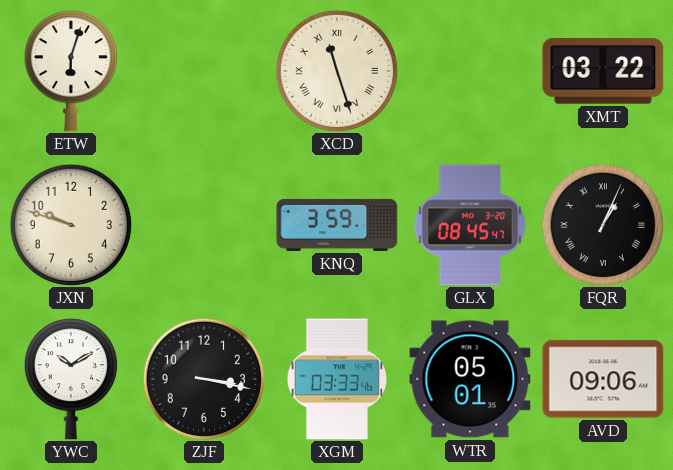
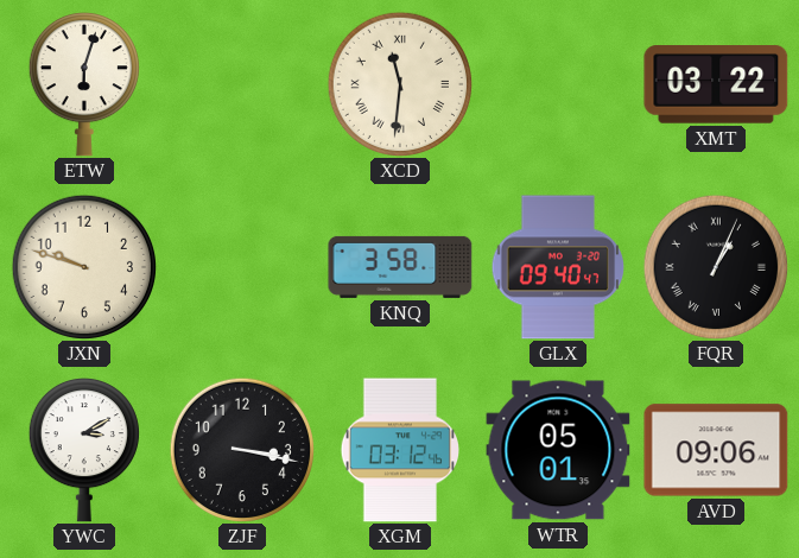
XCD: 11:27 -> 11:31
KNQ: 3:59 -> 3:58
GLX: 08:45 -> 09:40
YWC: 10:10 -> 3:10
XGM: 03:33 -> 03:12
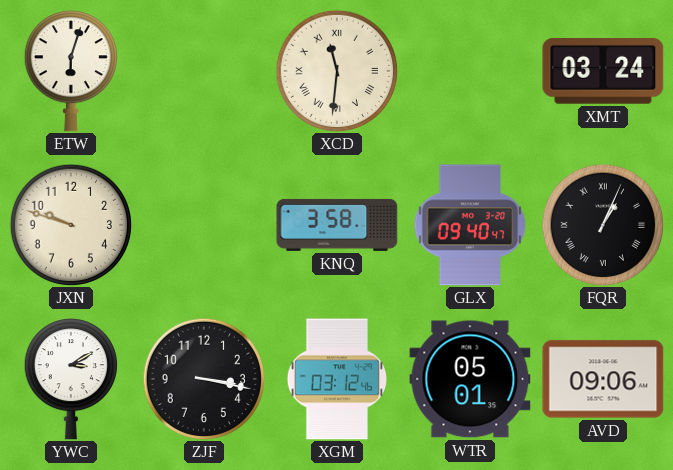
XMT: 03:22 -> 03:24
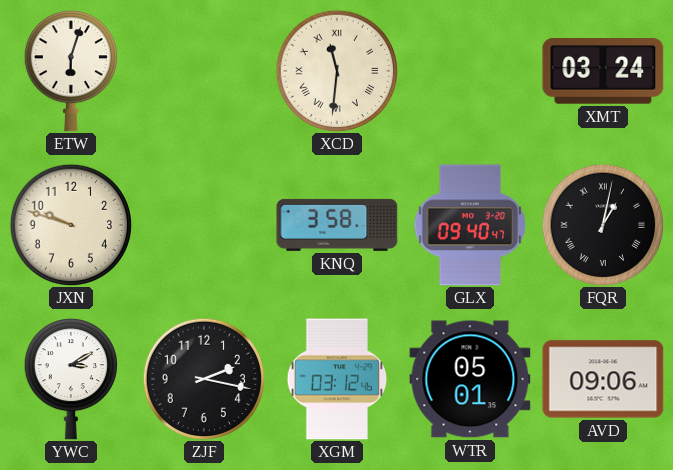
FQR: 1:04 -> 1:02
ZJF: 3:17 -> 2:17
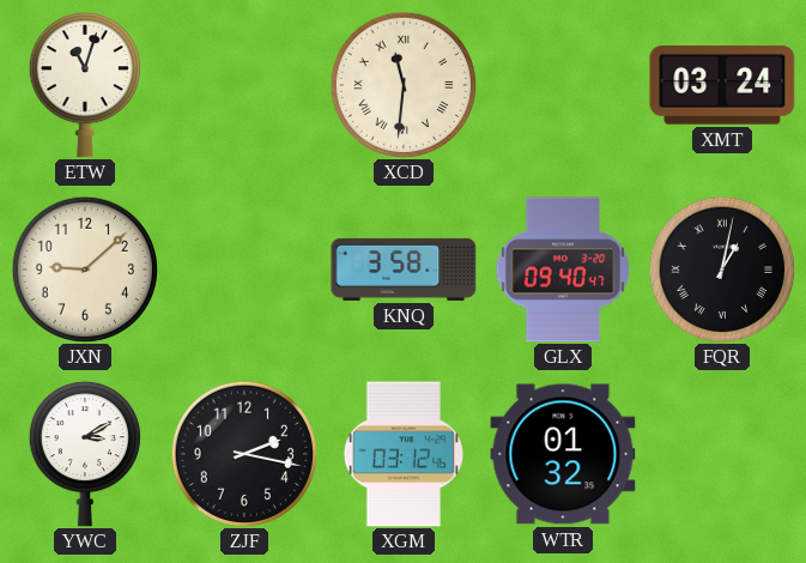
ETW: 6:03 -> 11:03
JXN: 9:48 -> 9:08
WTR: 05:01 -> 01:32
AVD: 09:06 -> none
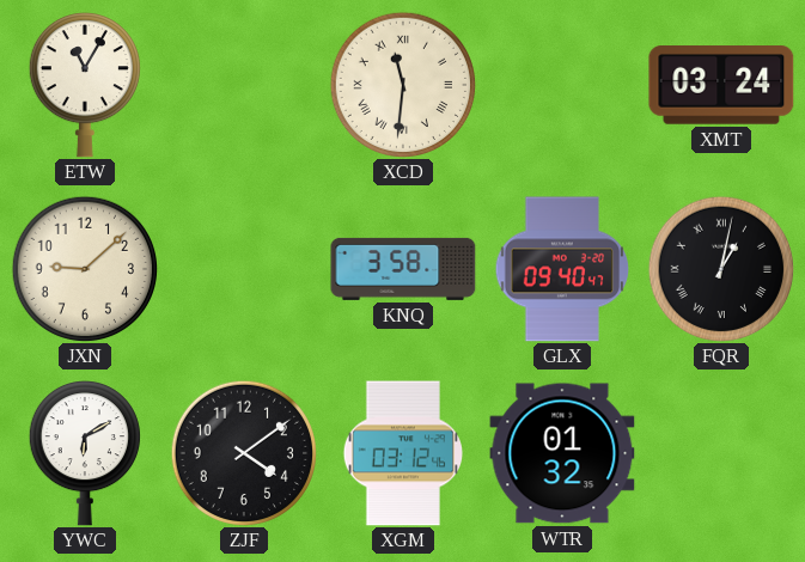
ETW: 11:03 -> 11:05
YWC: 3:10 -> 6:10
ZJF: 2:17 -> 4:09
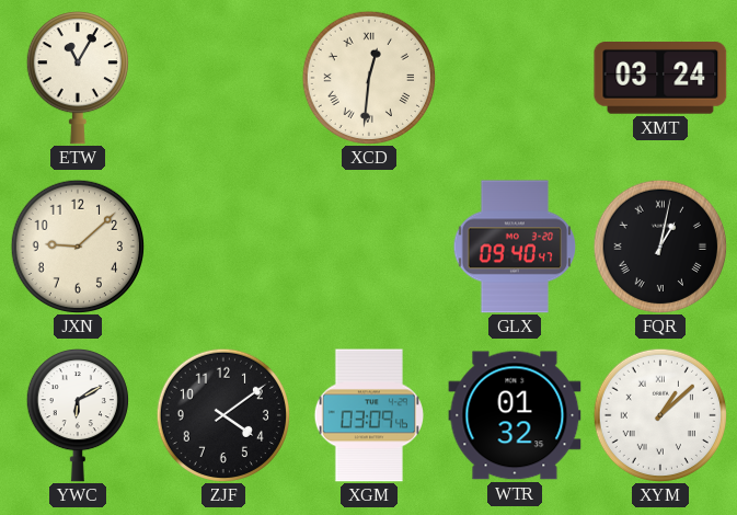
XCD: 11:31 -> 12:31
KNQ: 3:58 -> none
XGM: 03:12 -> 03:09
XYM: none -> 1:08
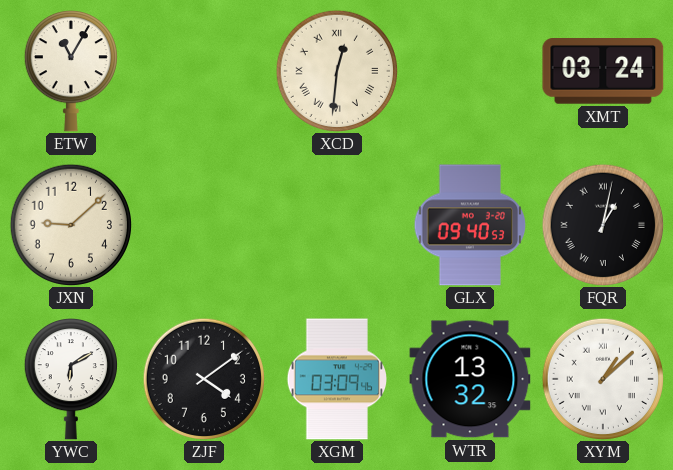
GLX: 09:40:47 -> 09:40:53
WTR: 01:32 -> 13:32
